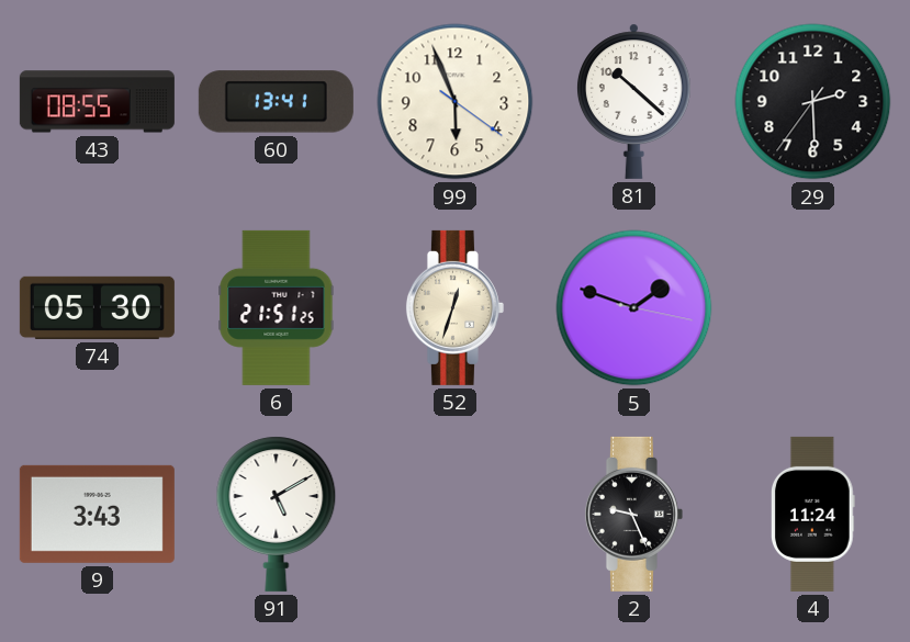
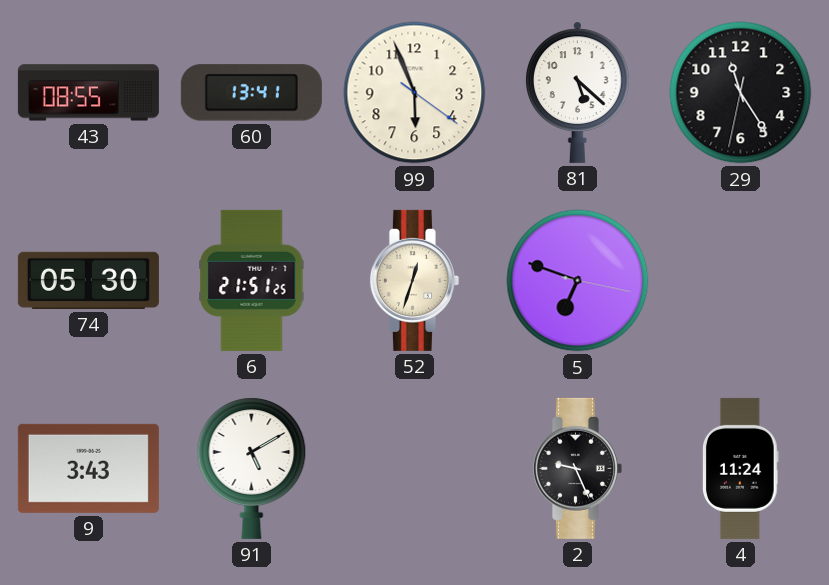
81: 10:22 -> 5:22
29: 2:29 -> 11:24
5: 1:48 -> 6:48
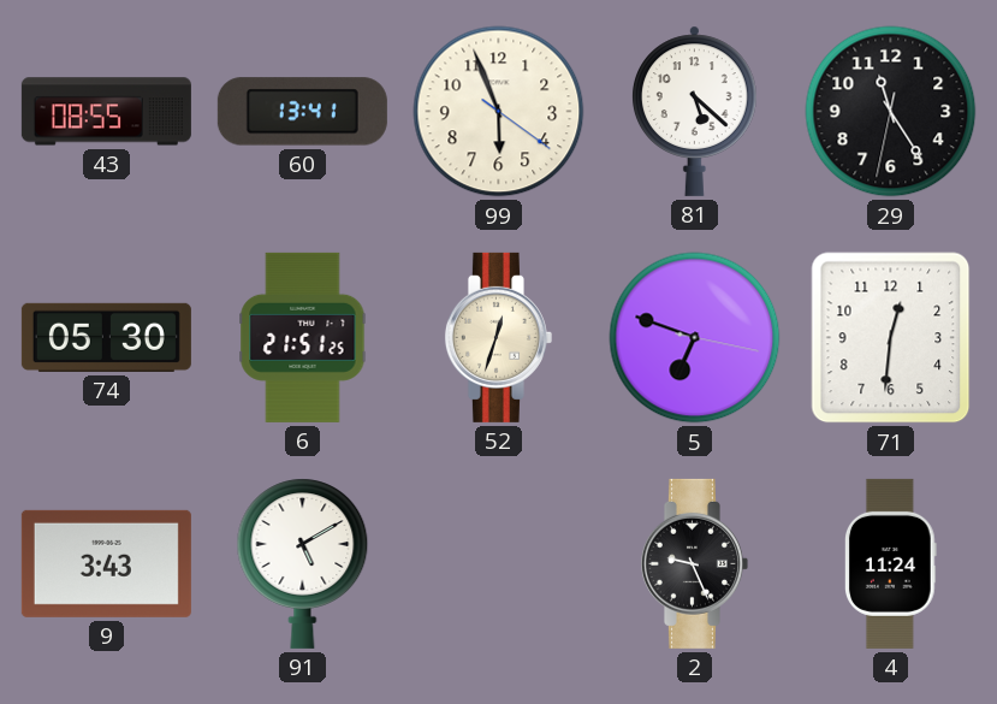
71: none -> 12:31
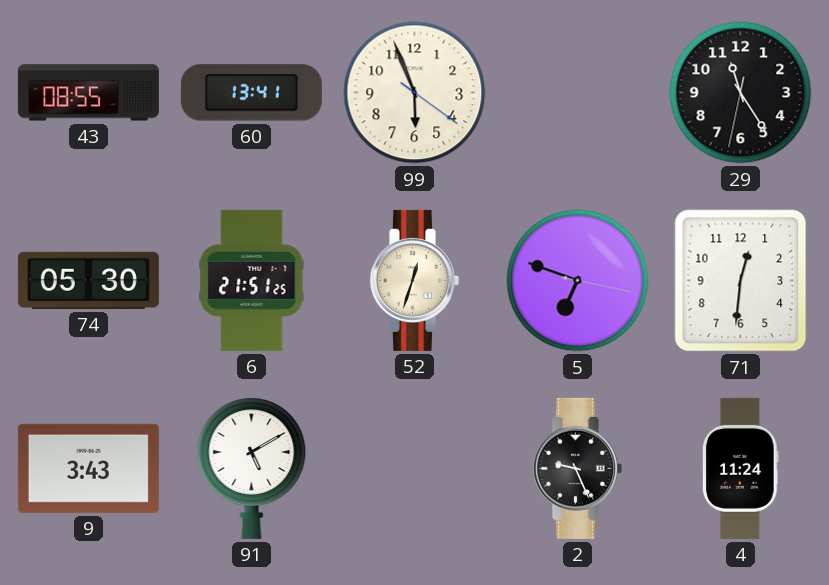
81: 5:22 -> none
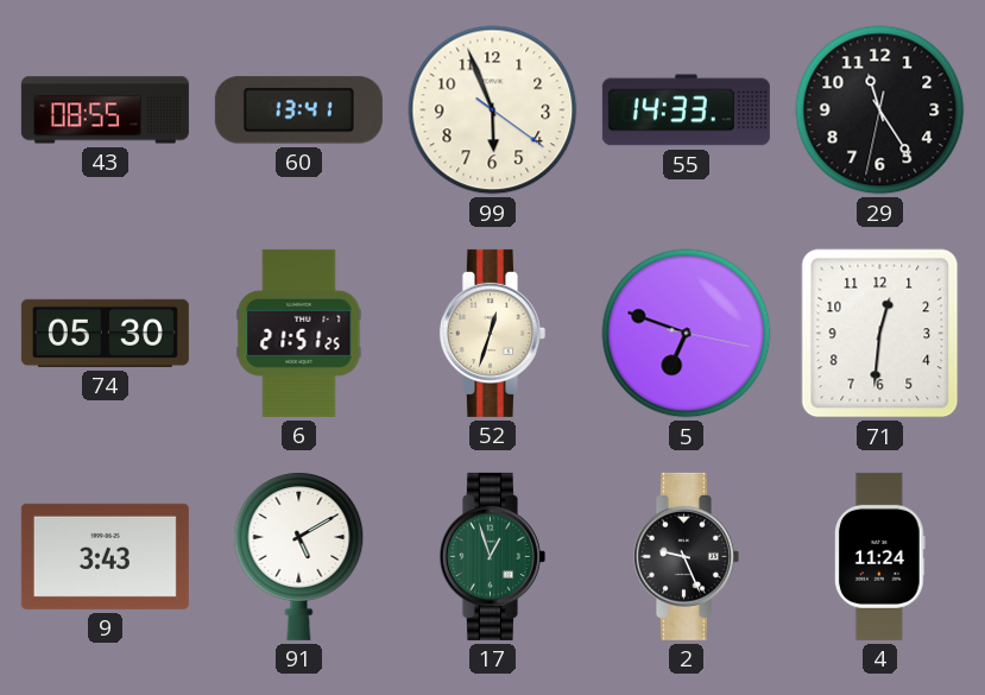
55: none -> 14:33
17: none -> 12:57
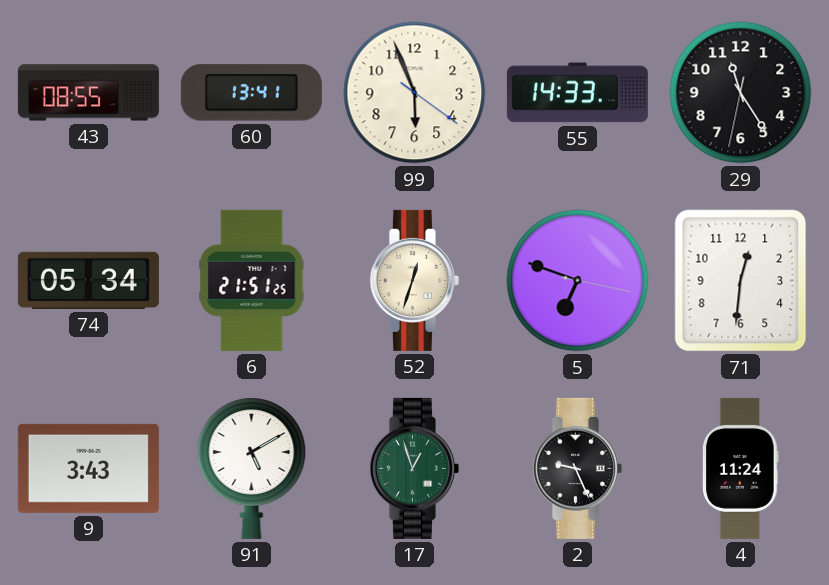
74: 05:30 -> 05:34
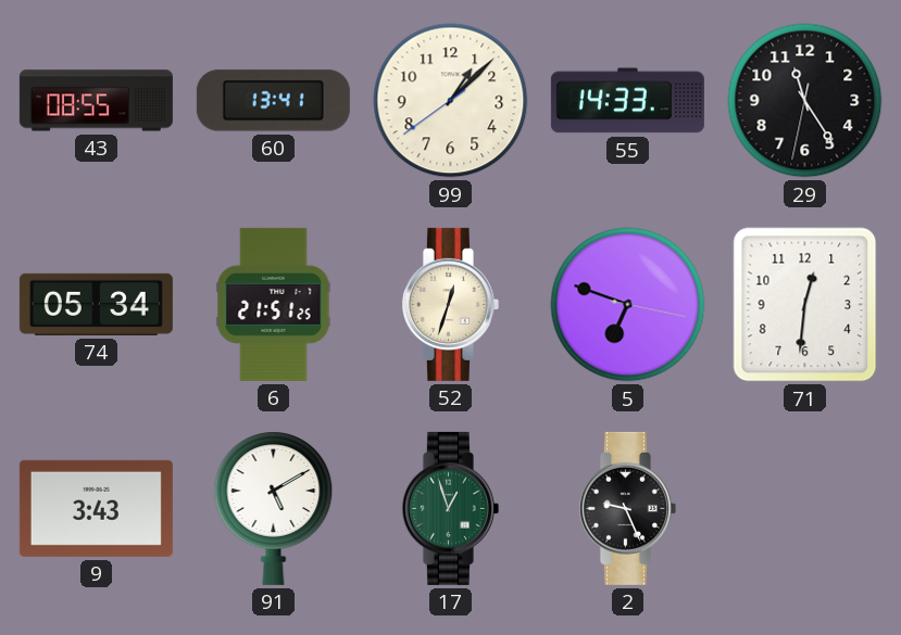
99: 5:56 -> 1:07
4: 11:24 -> none
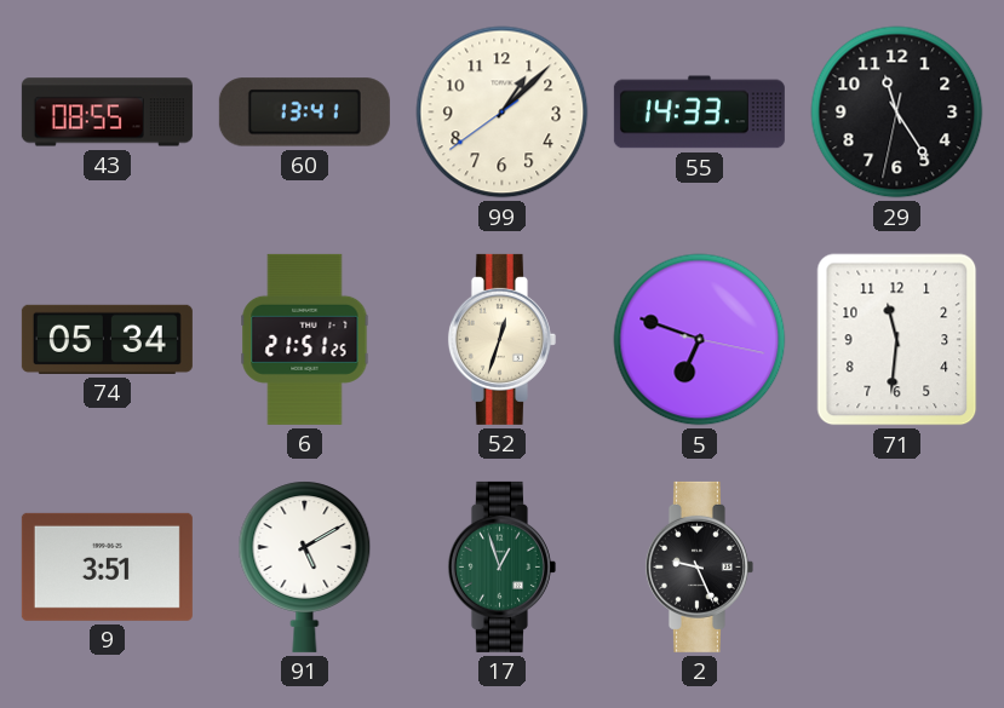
71: 12:31 -> 11:31
9: 3:43 -> 3:51
